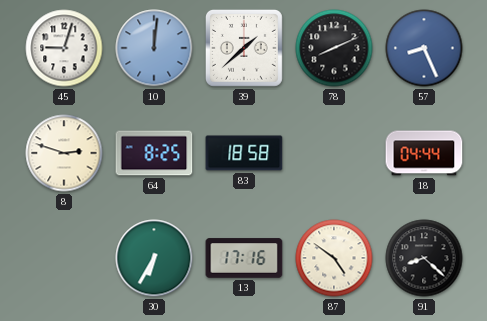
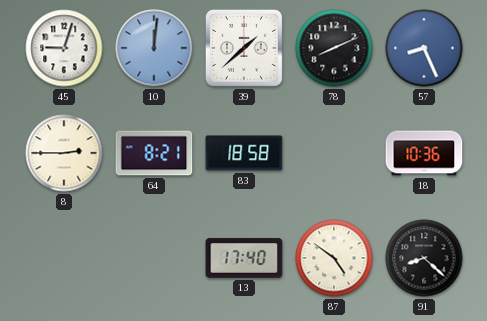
8: 2:48 -> 2:45
64: 8:25 -> 8:21
18: 04:44 -> 10:36
30: 6:35 -> none
13: 17:16 -> 17:40
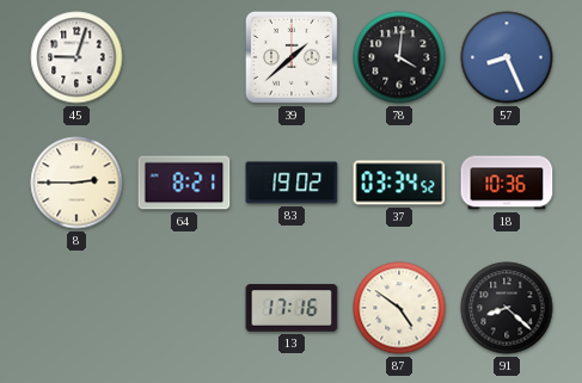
10: 12:01 -> none
78: 8:11 -> 4:01
83: 18:58 -> 19:02
37: none -> 03:34
13: 17:40 -> 17:16
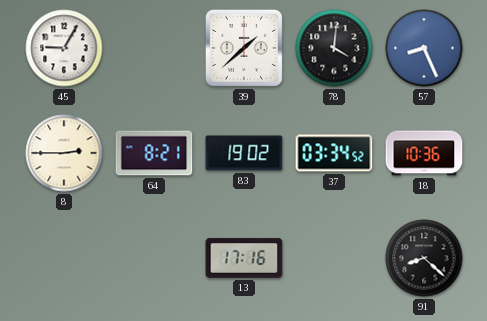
45: 9:03 -> 9:05
87: 4:51 -> none
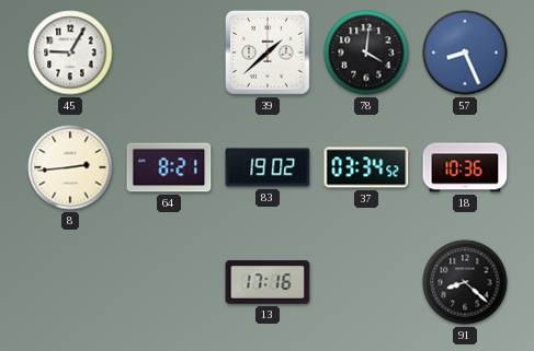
8: 2:45 -> 2:44
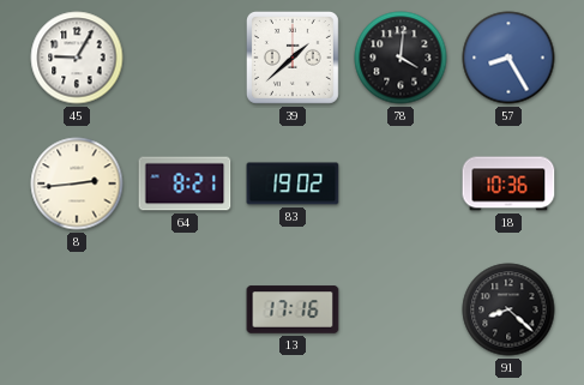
57: 8:26 -> 8:25
37: 03:34 -> none
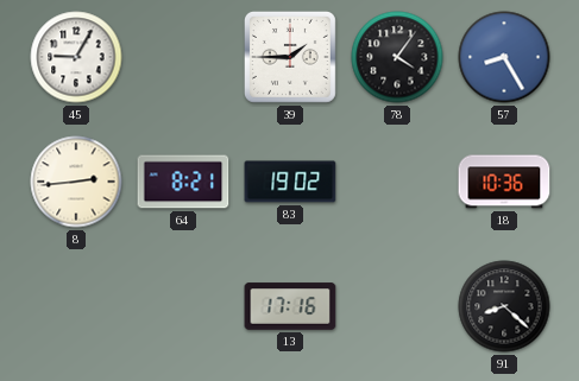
39: 1:38 -> 1:45
78: 4:01 -> 4:06
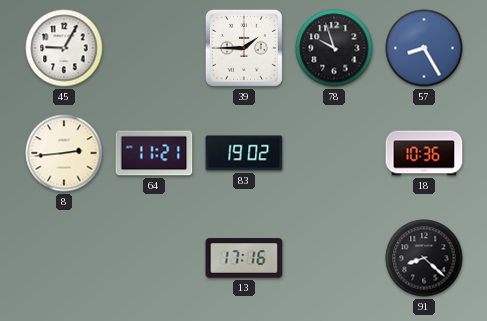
78: 4:06 -> 9:57
64: 8:21 -> 11:21
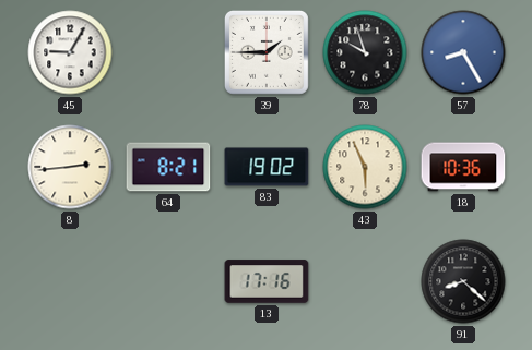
64: 11:21 -> 8:21
43: none -> 5:56
